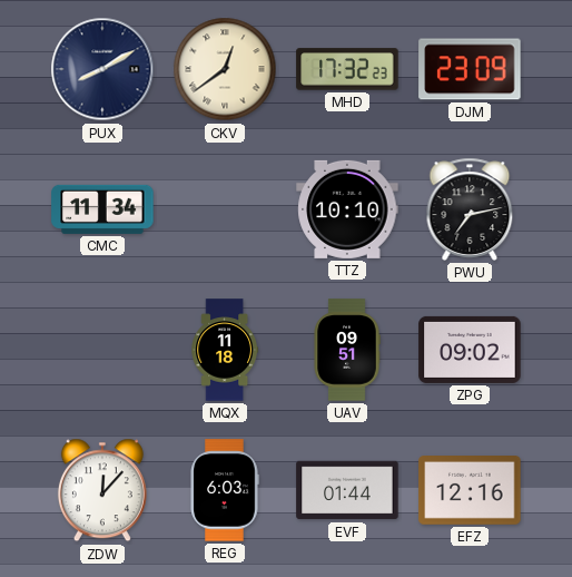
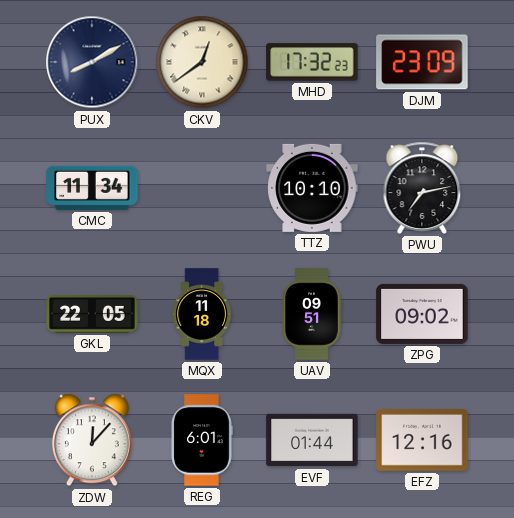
GKL: none -> 22:05
REG: 6:03 -> 6:01
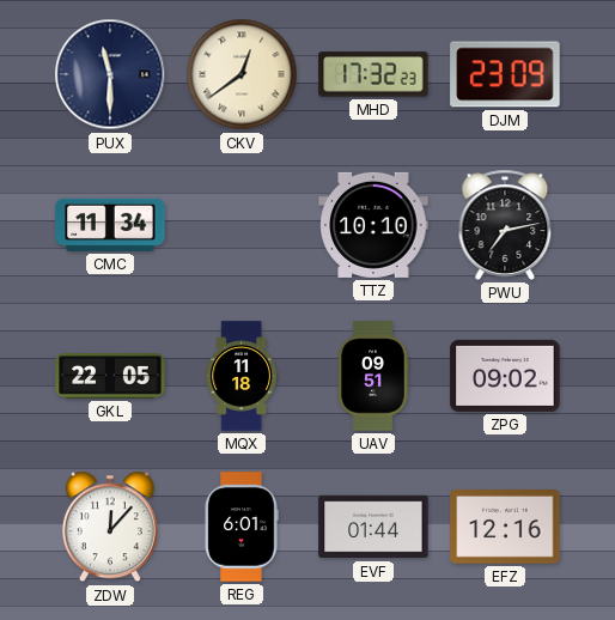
PUX: 8:10 -> 11:30
